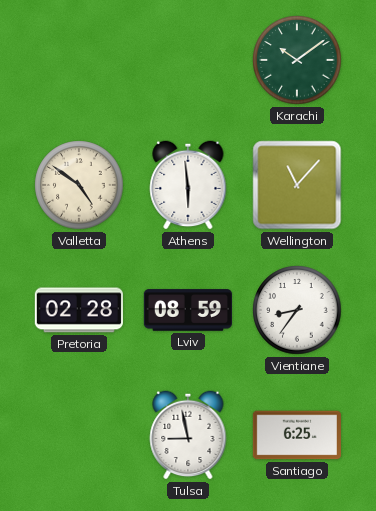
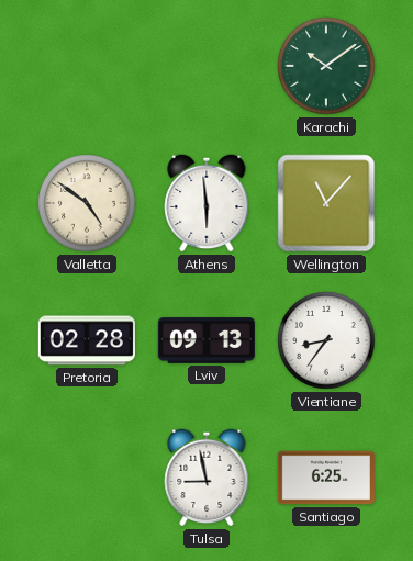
Lviv: 08:59 -> 09:13
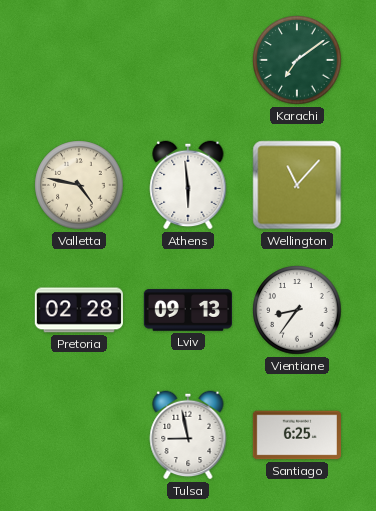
Karachi: 10:09 -> 7:09
Valletta: 4:51 -> 4:47
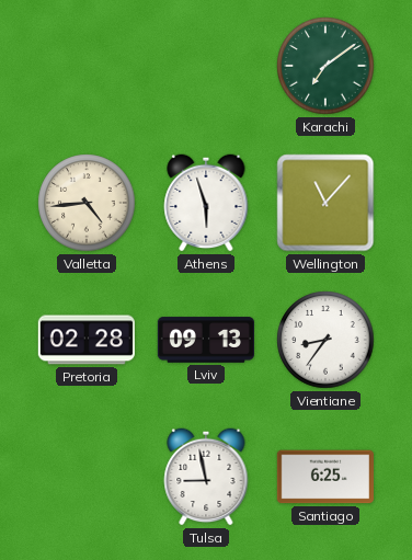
Valletta: 4:47 -> 4:44
Athens: 5:59 -> 5:57
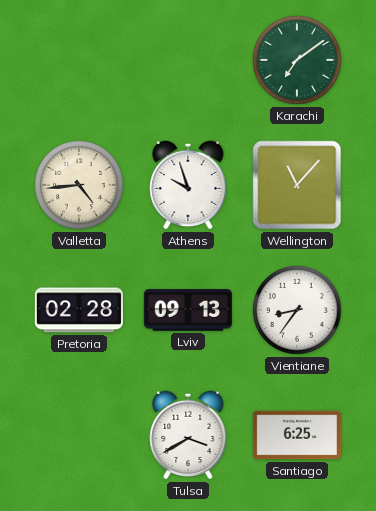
Athens: 5:57 -> 9:57
Tulsa: 8:58 -> 3:40
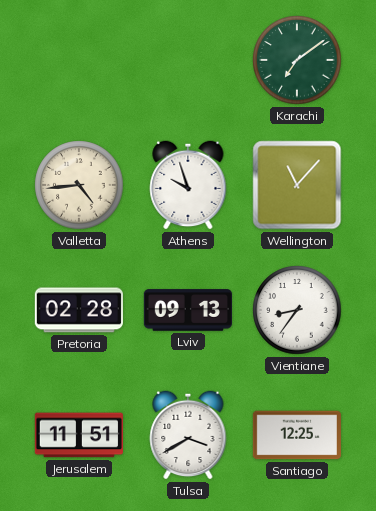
Jerusalem: none -> 11:51
Santiago: 6:25 -> 12:25
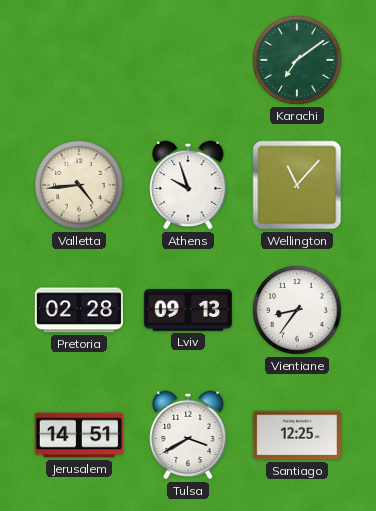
Jerusalem: 11:51 -> 14:51
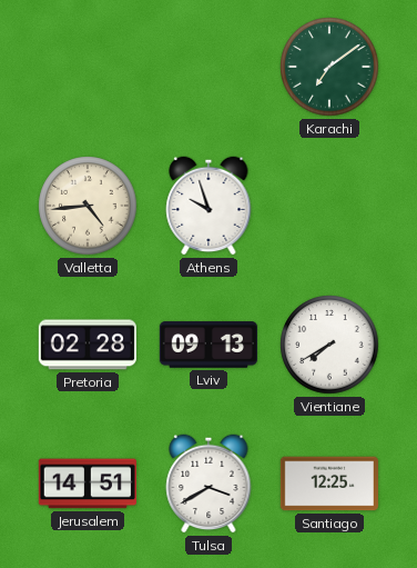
Wellington: 11:07 -> none
Vientiane: 8:36 -> 7:40
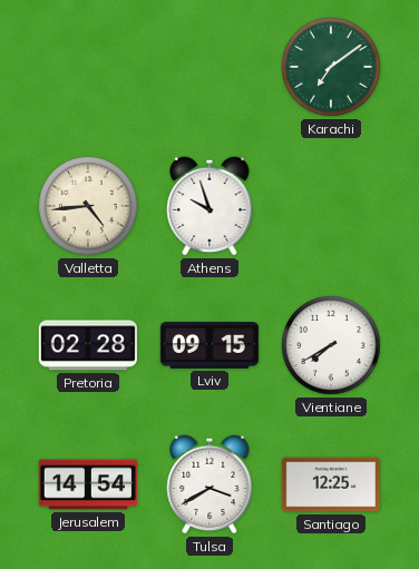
Lviv: 09:13 -> 09:15
Jerusalem: 14:51 -> 14:54
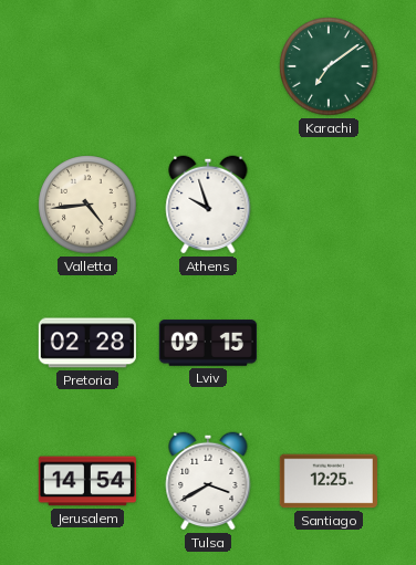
Vientiane: 7:40 -> none
